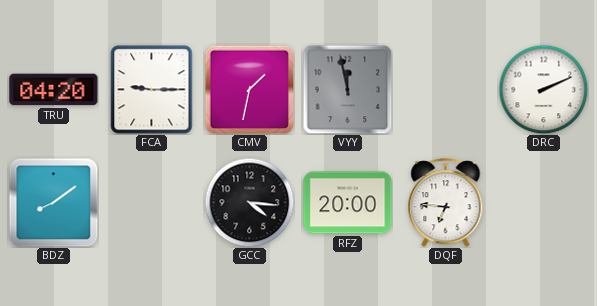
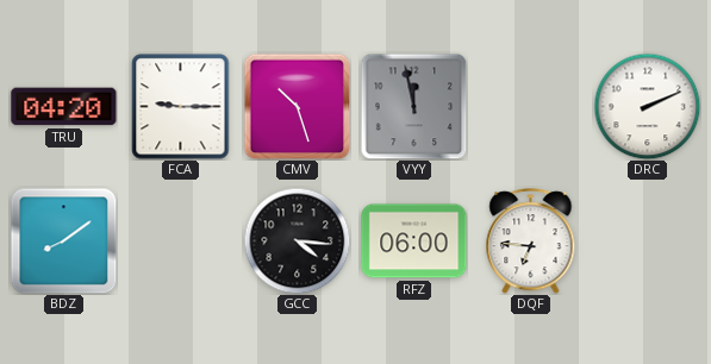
CMV: 1:32 -> 10:27
RFZ: 20:00 -> 06:00
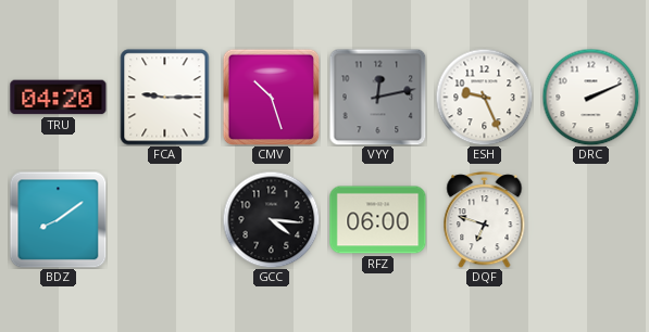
VYY: 11:58 -> 12:13
ESH: none -> 9:26
DQF: 6:46 -> 6:48
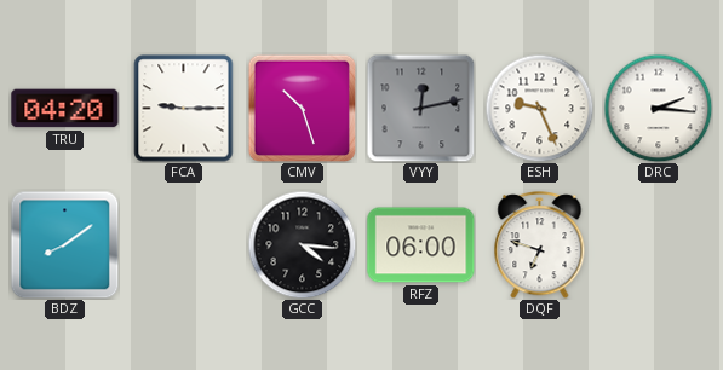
DRC: 2:11 -> 2:16
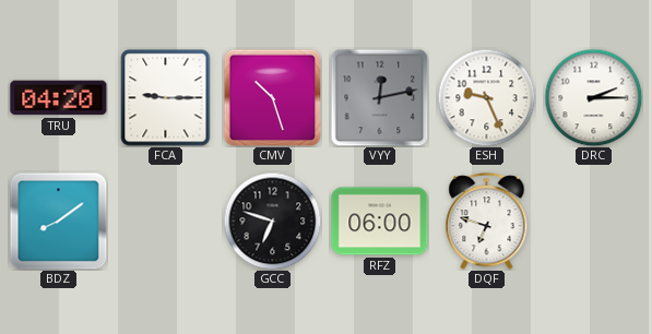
DRC: 2:16 -> 2:15
GCC: 4:16 -> 6:48
